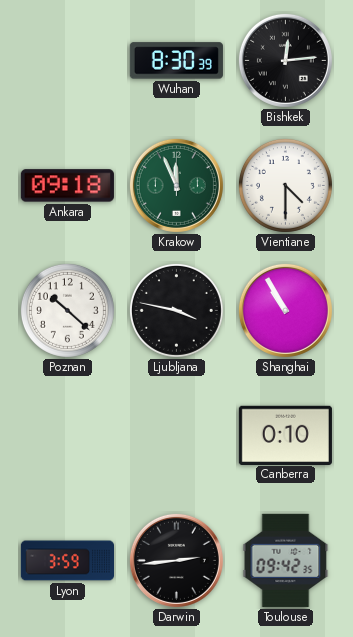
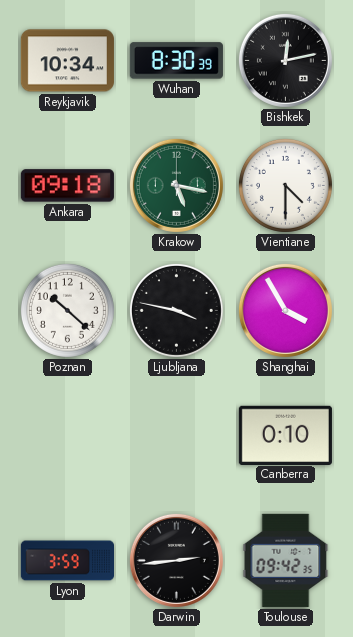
Reykjavik: none -> 10:34
Bishkek: 12:14 -> 12:13
Krakow: 11:56 -> 5:17
Shanghai: 10:55 -> 3:55
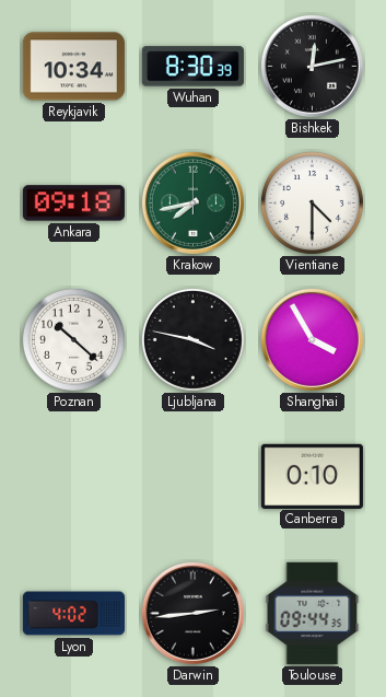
Krakow: 5:17 -> 7:43
Lyon: 3:59 -> 4:02
Toulouse: 09:42 -> 09:44
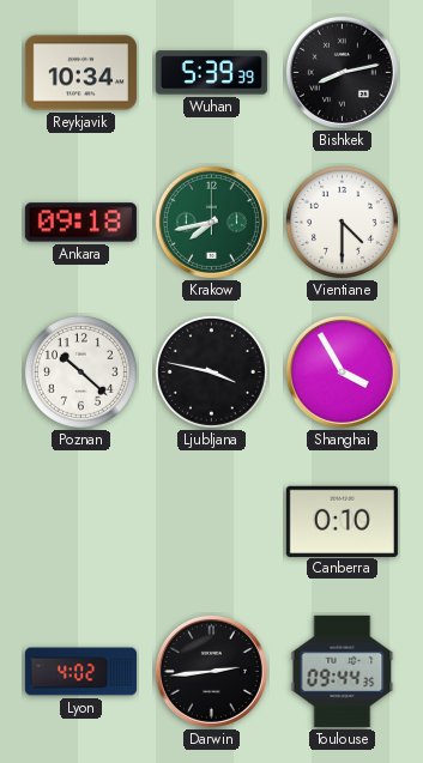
Wuhan: 8:30 -> 5:39
Bishkek: 12:13 -> 8:13
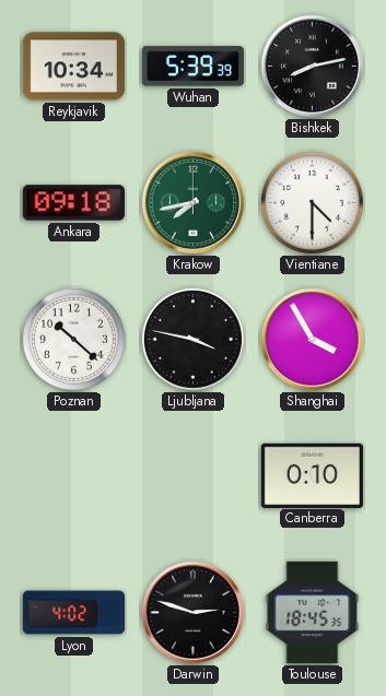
Darwin: 2:44 -> 2:48
Toulouse: 09:44 -> 18:45
